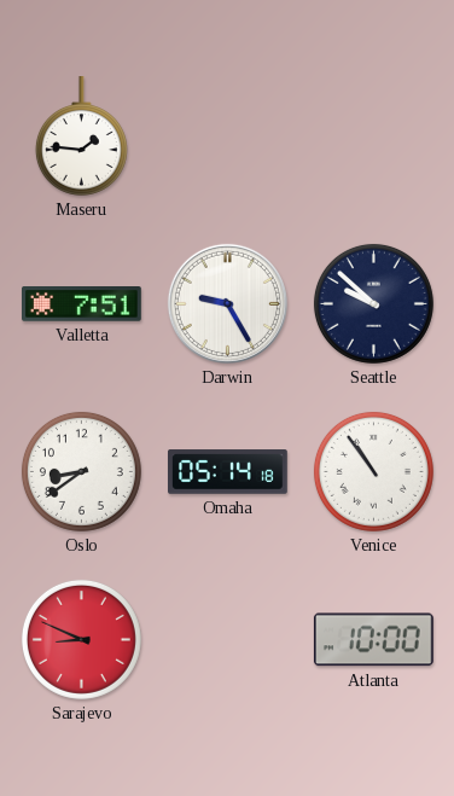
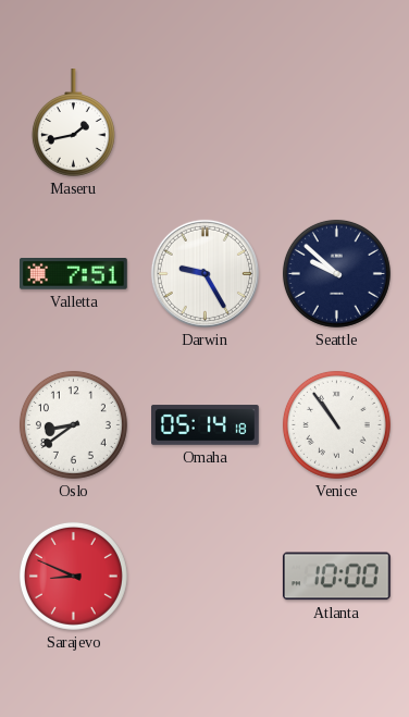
Maseru: 1:46 -> 1:43
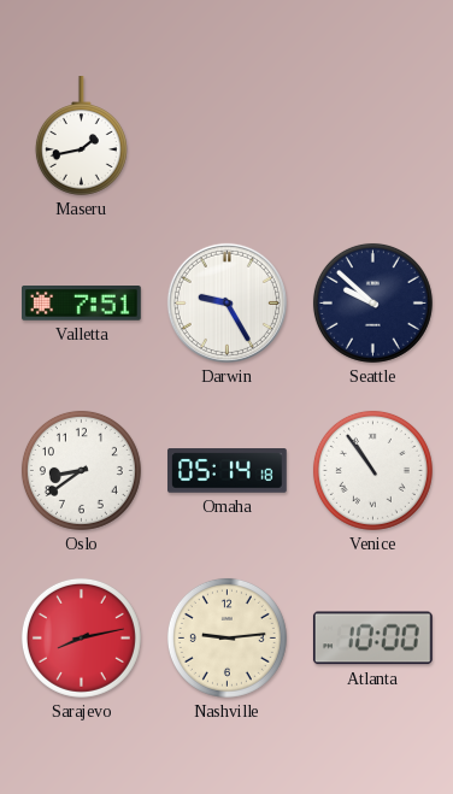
Sarajevo: 8:49 -> 8:13
Nashville: none -> 9:14
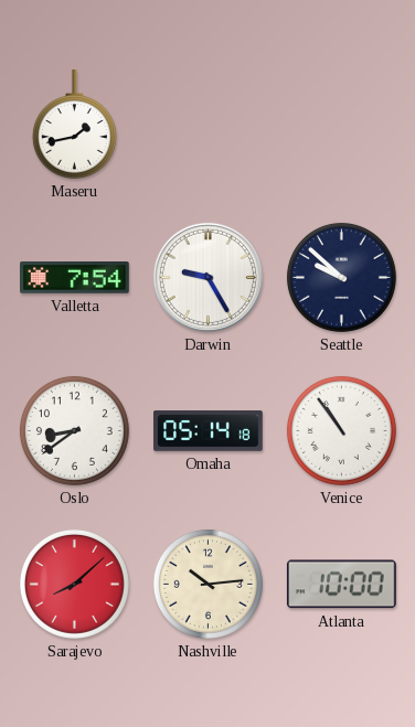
Valletta: 7:51 -> 7:54
Sarajevo: 8:13 -> 8:08
Nashville: 9:14 -> 10:14
